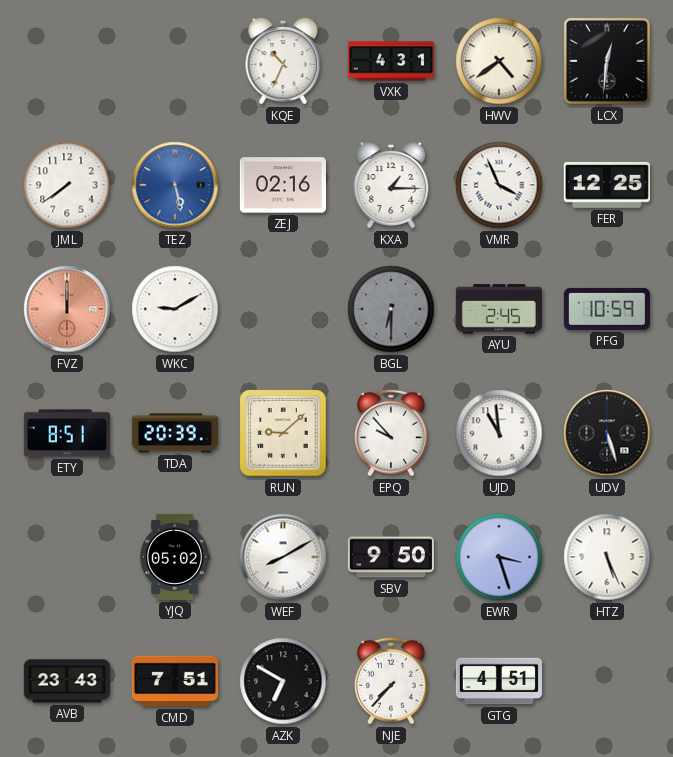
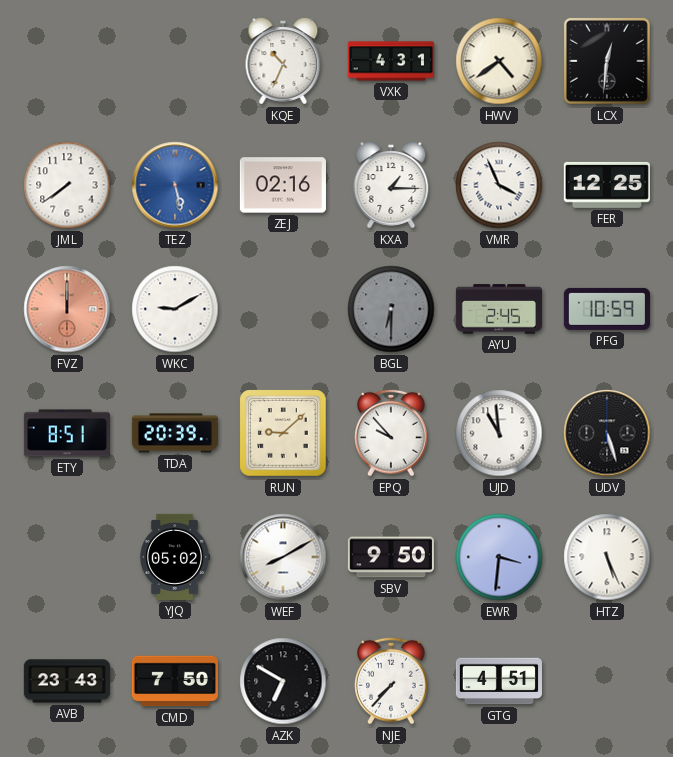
EWR: 3:27 -> 3:31
CMD: 7:51 -> 7:50
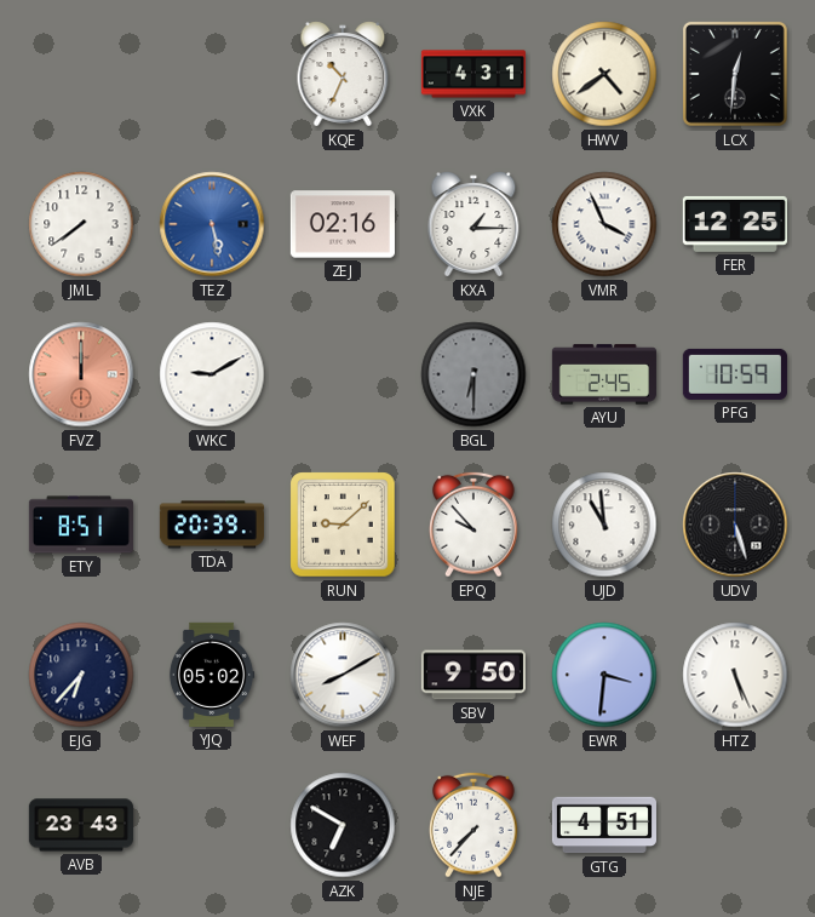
EJG: none -> 6:37
CMD: 7:50 -> none
